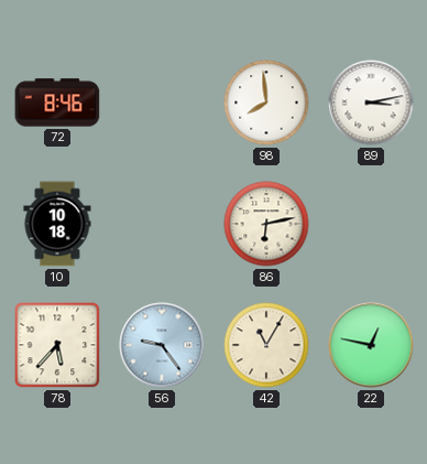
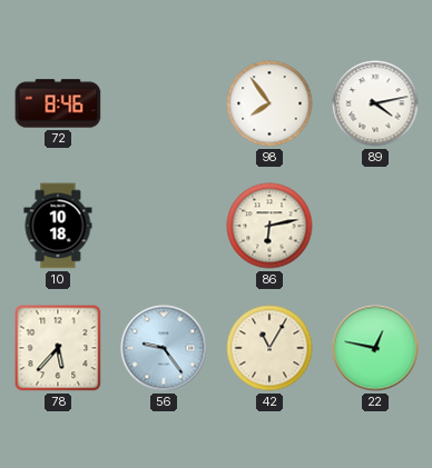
98: 7:59 -> 7:54
89: 3:13 -> 4:13
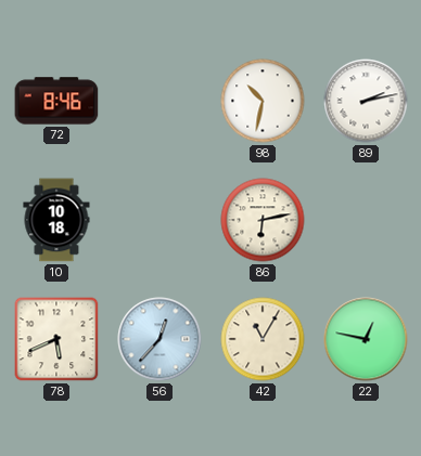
98: 7:54 -> 10:32
89: 4:13 -> 2:13
78: 5:37 -> 5:41
56: 9:24 -> 12:37
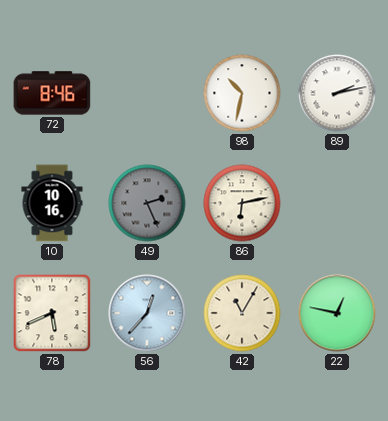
10: 10:18 -> 10:16
49: none -> 2:26
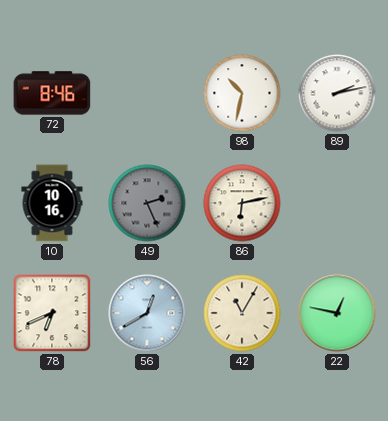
78: 5:41 -> 6:41
56: 12:37 -> 12:40
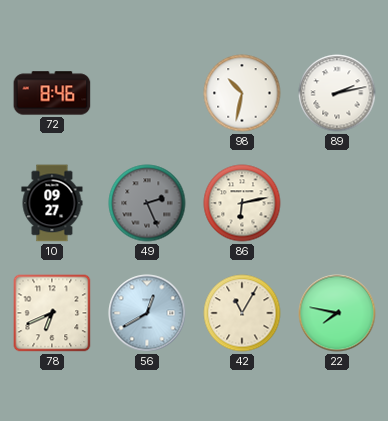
10: 10:16 -> 09:27
22: 12:47 -> 7:47
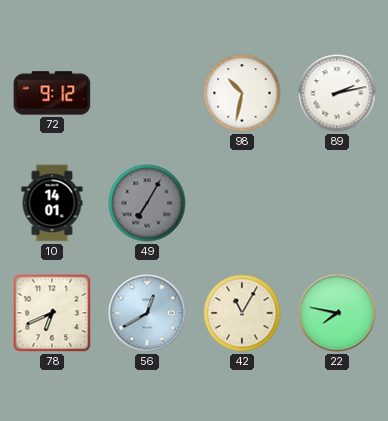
72: 8:46 -> 9:12
10: 09:27 -> 14:01
49: 2:26 -> 7:05
86: 6:13 -> none
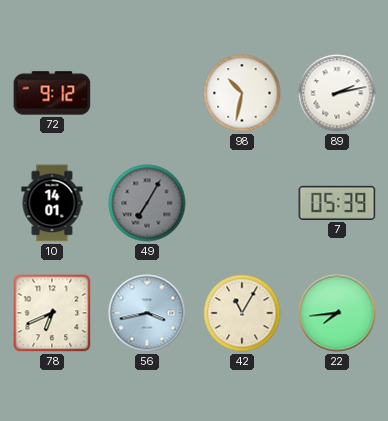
7: none -> 05:39
56: 12:40 -> 3:43
22: 7:47 -> 7:44
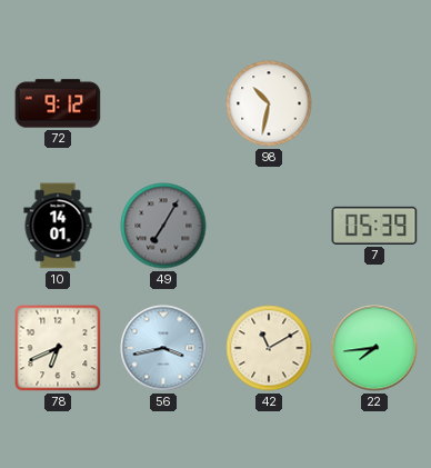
89: 2:13 -> none
42: 11:05 -> 11:10
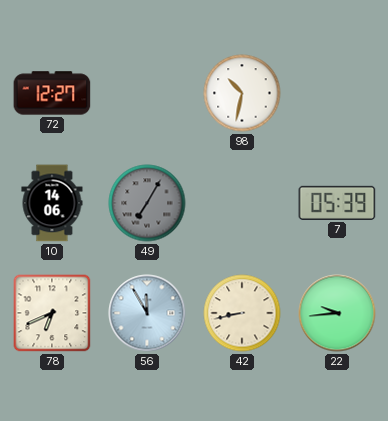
72: 9:12 -> 12:27
10: 14:01 -> 14:06
56: 3:43 -> 11:55
42: 11:10 -> 8:43
22: 7:44 -> 9:44
